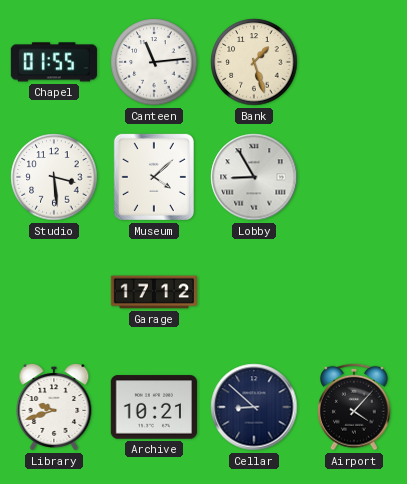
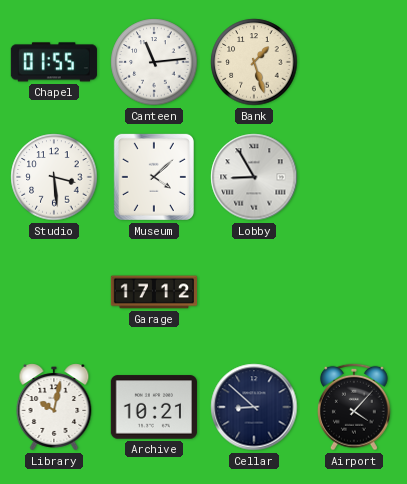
Library: 9:42 -> 10:02
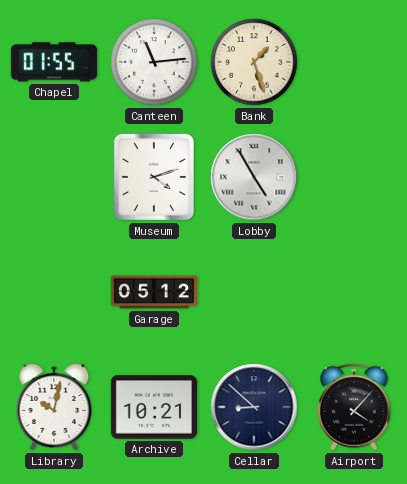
Studio: 3:29 -> none
Museum: 4:08 -> 4:12
Lobby: 8:55 -> 4:55
Garage: 17:12 -> 05:12
